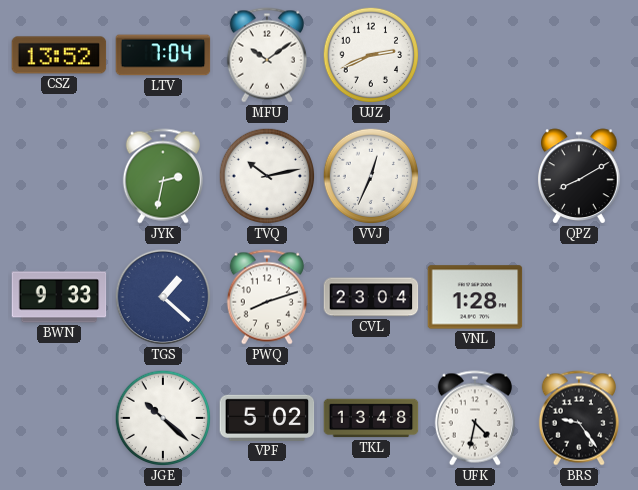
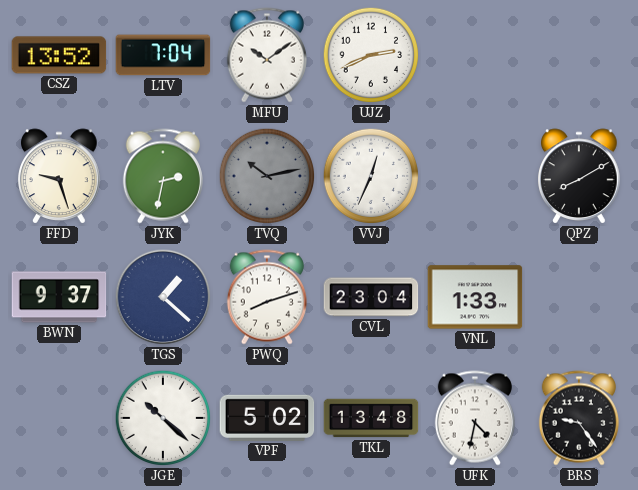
FFD: none -> 9:27
TVQ dial: white -> grey
BWN: 9:33 -> 9:37
VNL: 1:28 -> 1:33
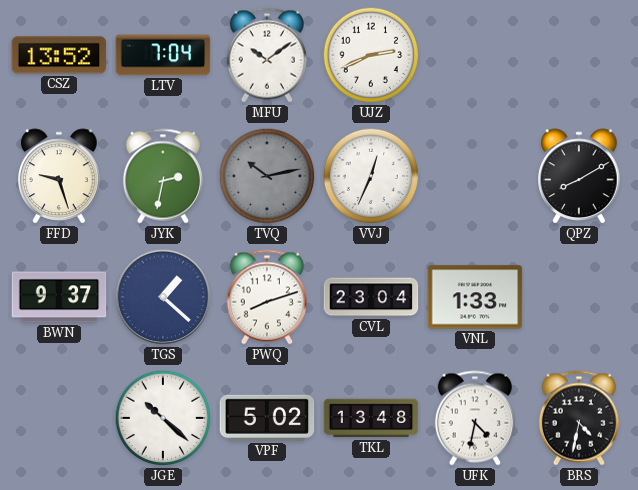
BRS: 9:24 -> 4:32
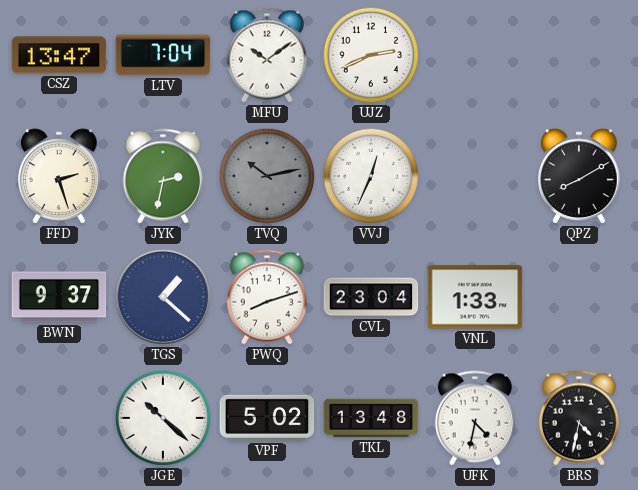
CSZ: 13:52 -> 13:47
FFD: 9:27 -> 2:27
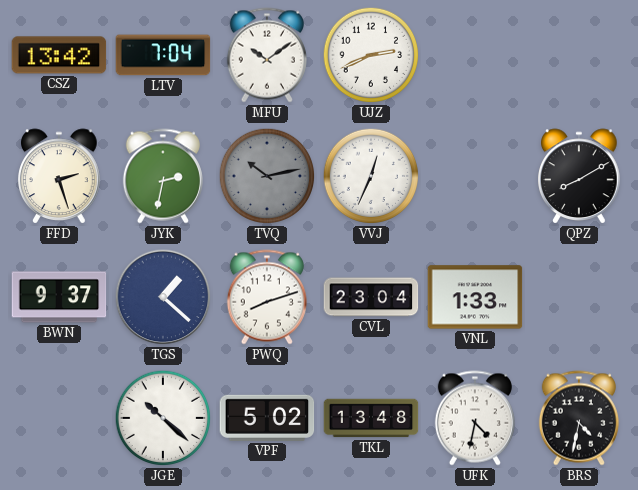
CSZ: 13:47 -> 13:42
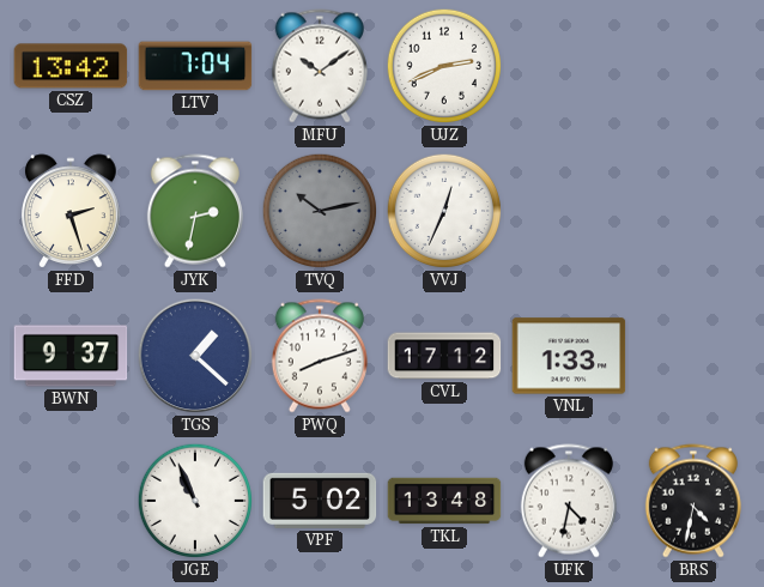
QPZ: 8:10 -> none
CVL: 23:04 -> 17:12
JGE: 10:22 -> 10:56
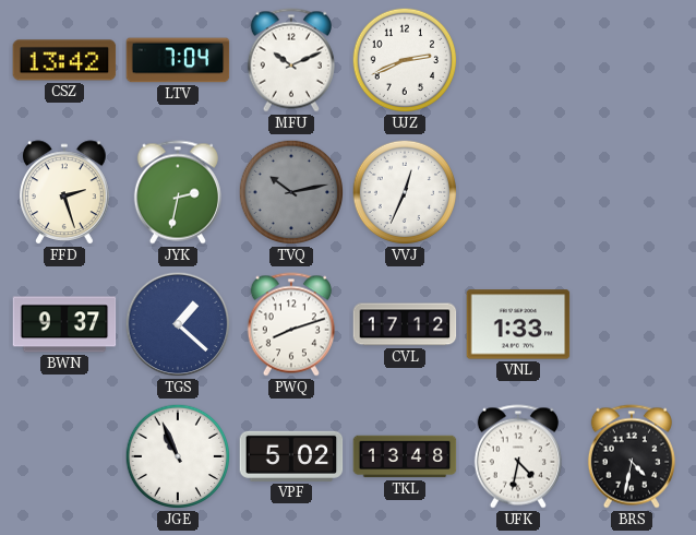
MFU: 10:09 -> 10:11
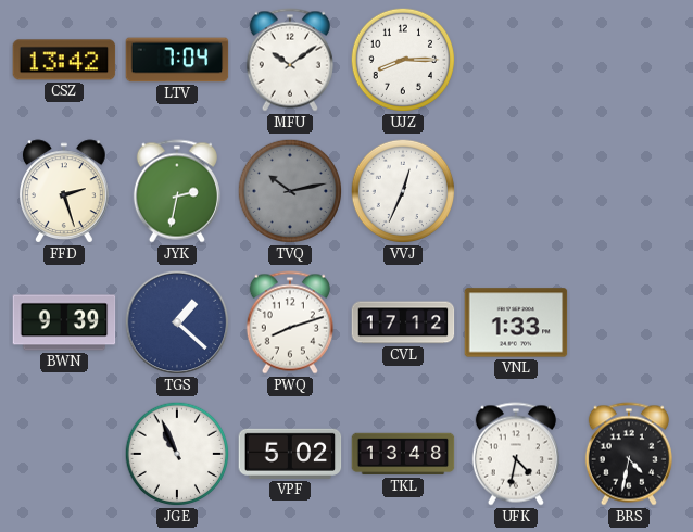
MFU: 10:11 -> 10:09
UJZ: 2:41 -> 8:15
BWN: 9:37 -> 9:39
